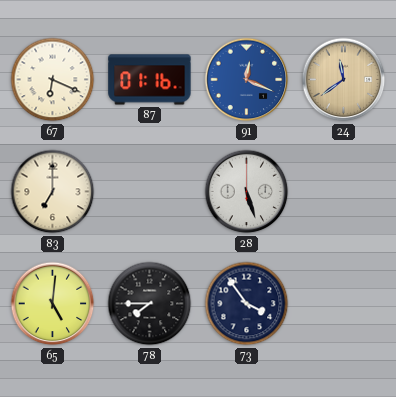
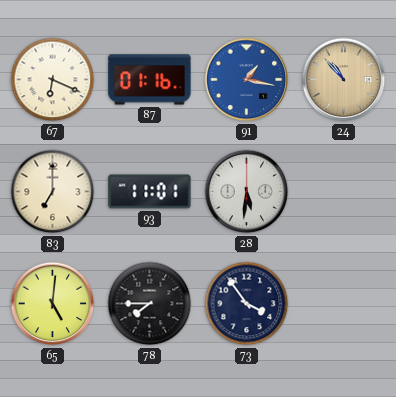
91: 12:19 -> 1:17
24: 11:39 -> 10:53
93: none -> 11:01
28: 5:27 -> 5:31
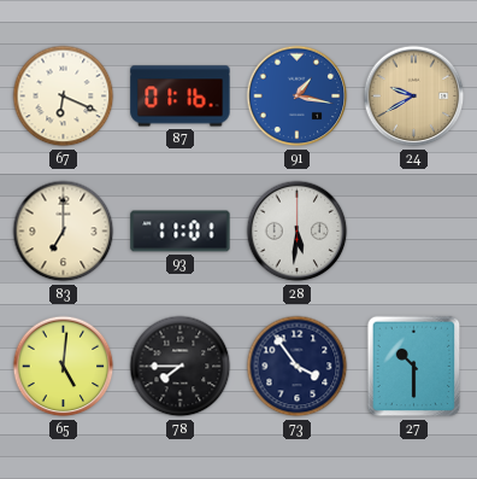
24: 10:53 -> 9:40
27: none -> 10:30
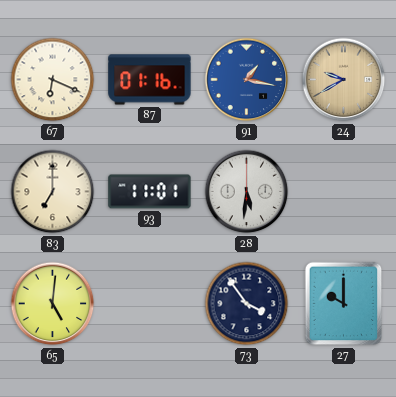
78: 7:45 -> none
27: 10:30 -> 10:00
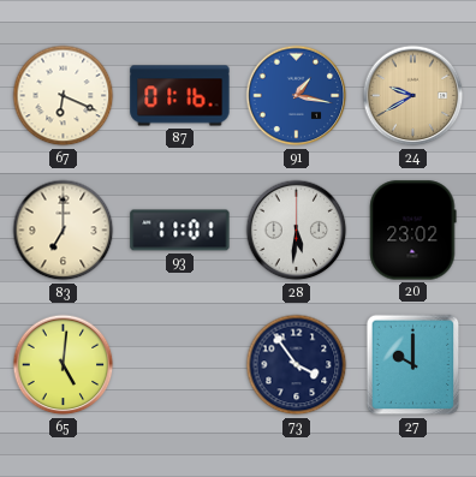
20: none -> 23:02
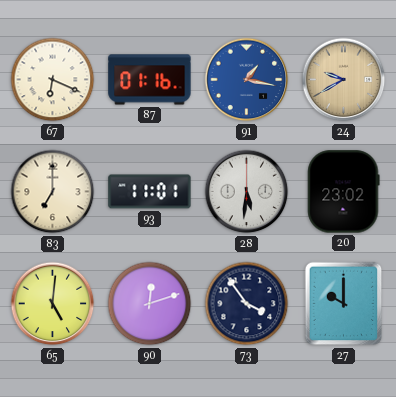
90: none -> 12:12
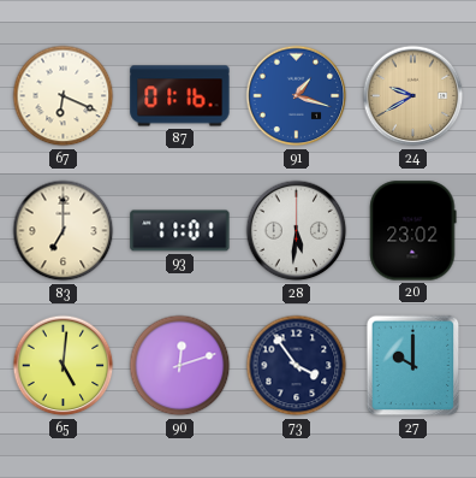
91: 1:17 -> 1:18
